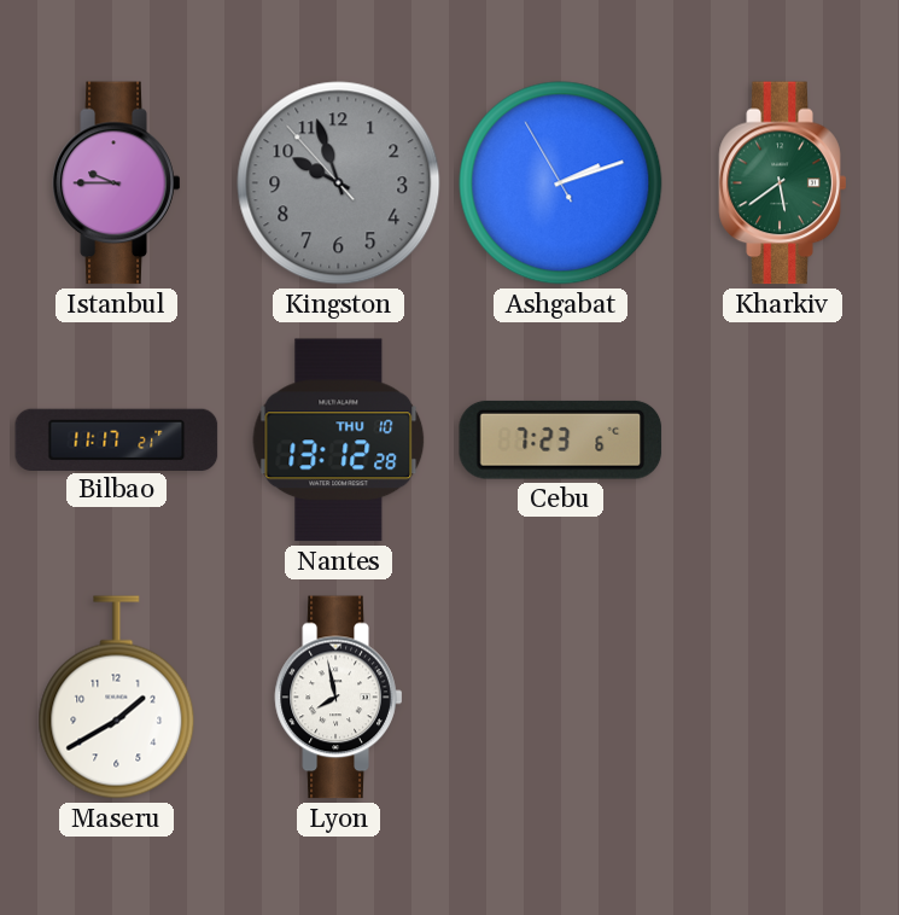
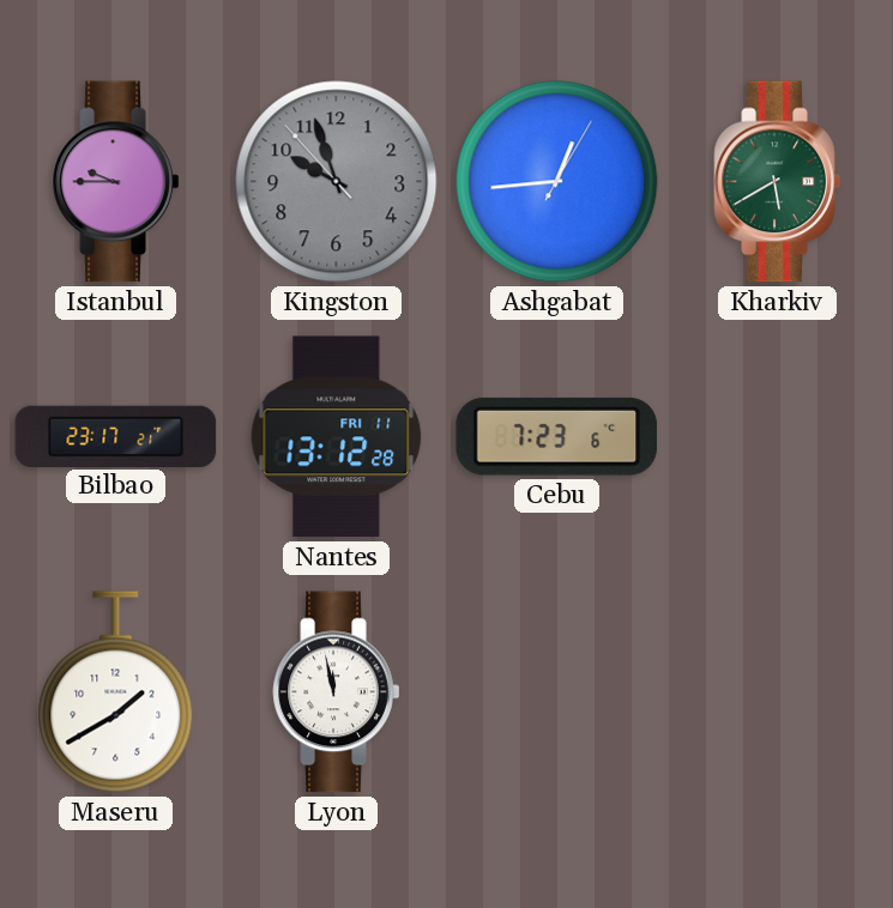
Ashgabat: 2:11 -> 12:44
Kharkiv: 5:39 -> 5:40
Bilbao: 11:17 -> 23:17
Nantes date: THU 10 -> FRI 11
Lyon: 7:58 -> 11:58
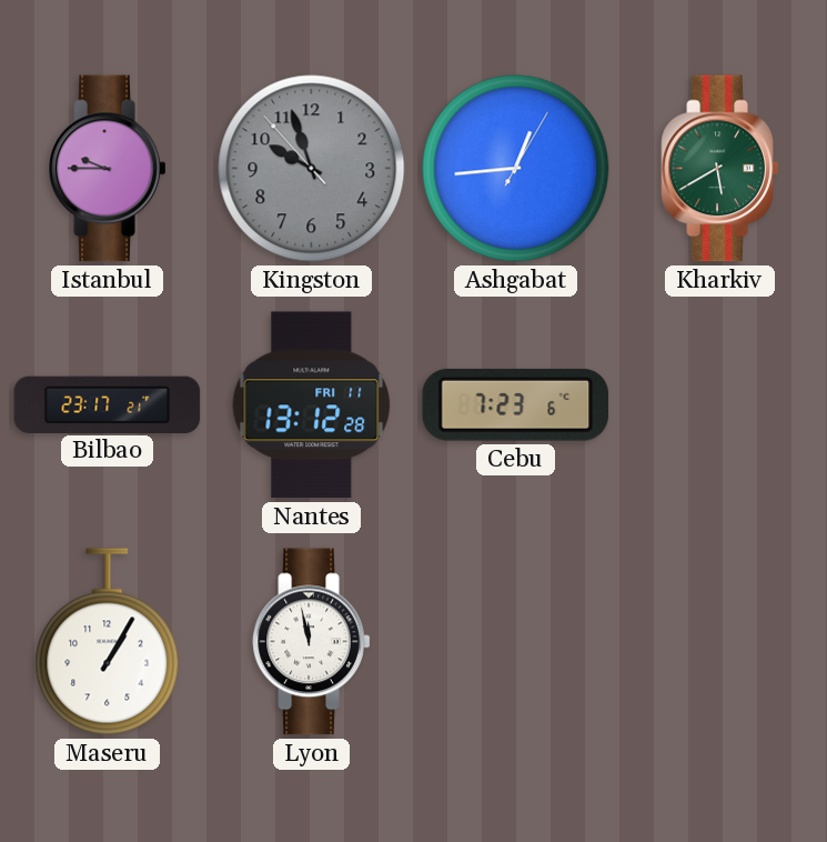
Maseru: 1:40 -> 1:05
